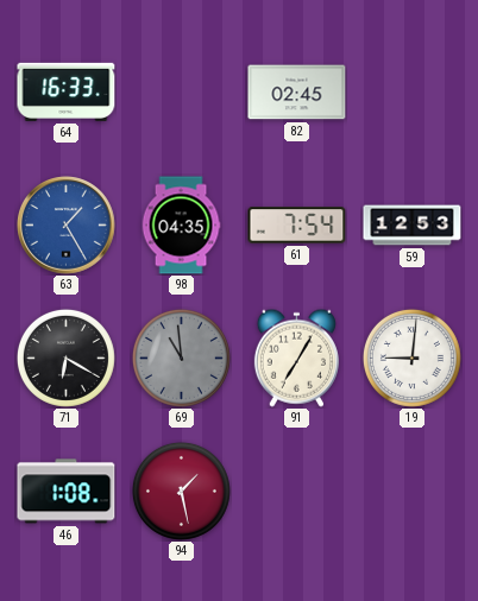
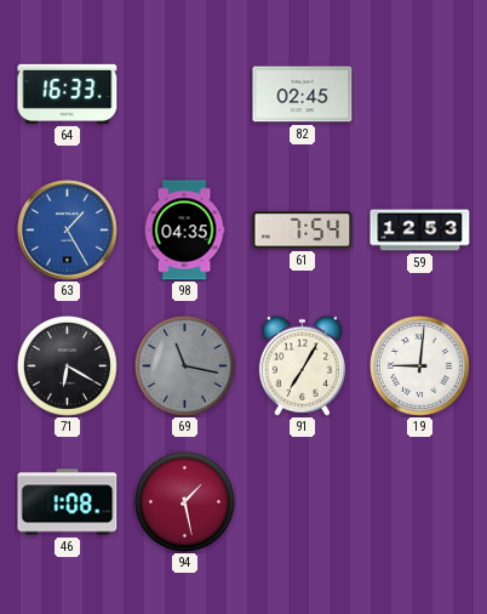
69: 10:59 -> 11:17
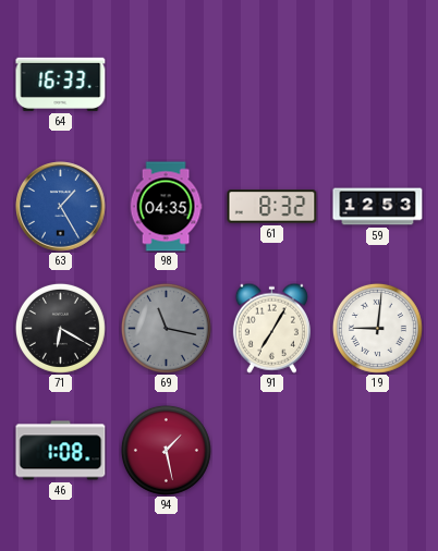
82: 02:45 -> none
61: 7:54 -> 8:32
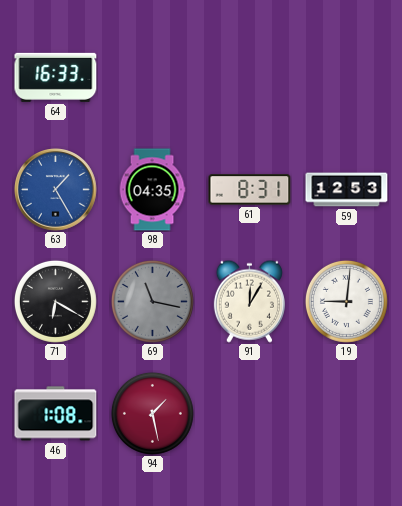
61: 8:32 -> 8:31
91: 7:05 -> 12:05
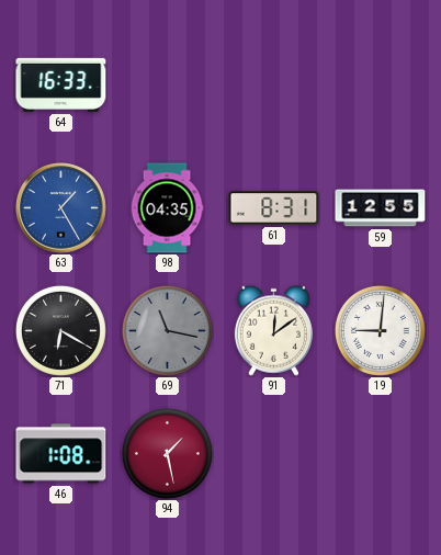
59: 12:53 -> 12:55
91: 12:05 -> 12:09
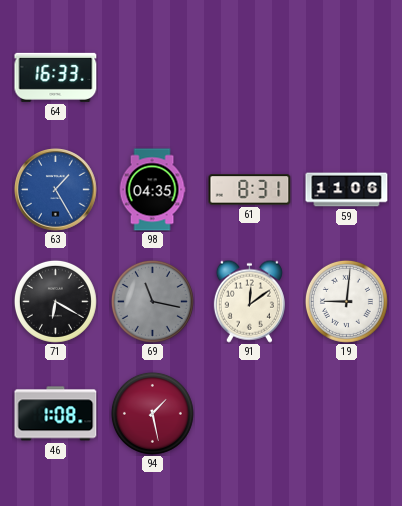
59: 12:55 -> 11:06
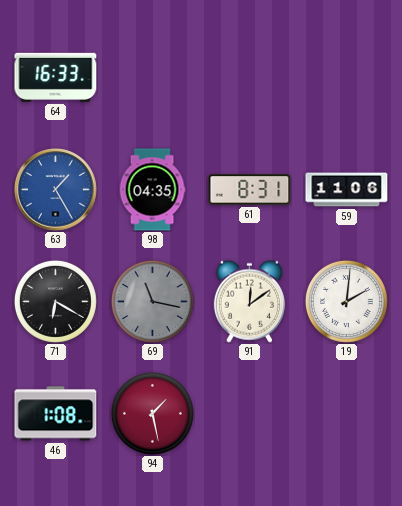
19: 9:01 -> 2:01
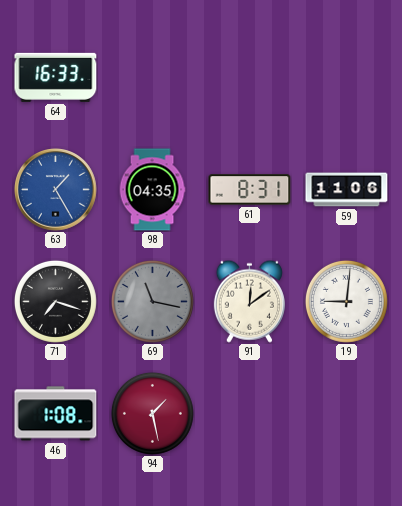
71: 6:20 -> 7:18
19: 2:01 -> 9:01
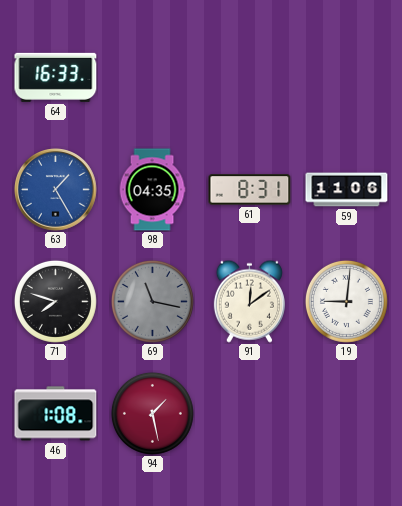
71: 7:18 -> 7:48
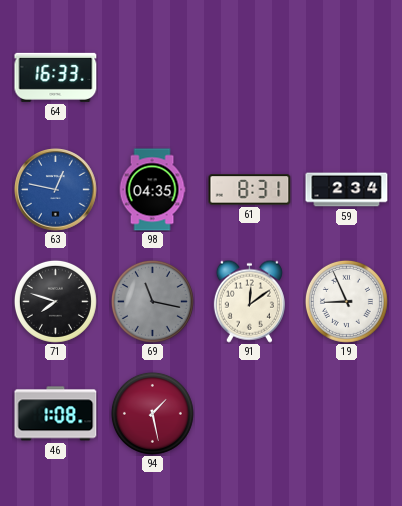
63: 1:25 -> 12:47
59: 11:06 -> 2:34
19: 9:01 -> 8:56
